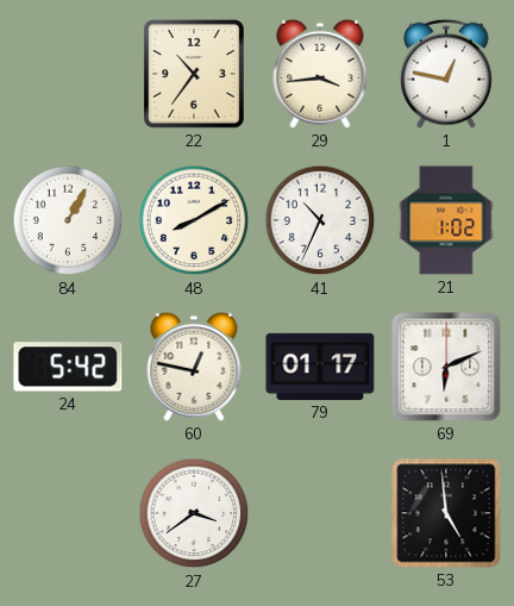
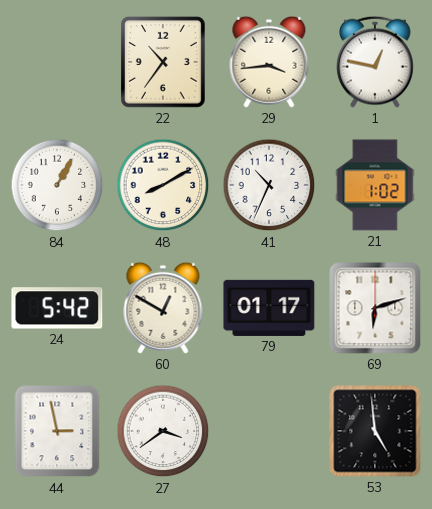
60: 12:47 -> 12:50
69: 6:11 -> 6:12
44: none -> 2:58
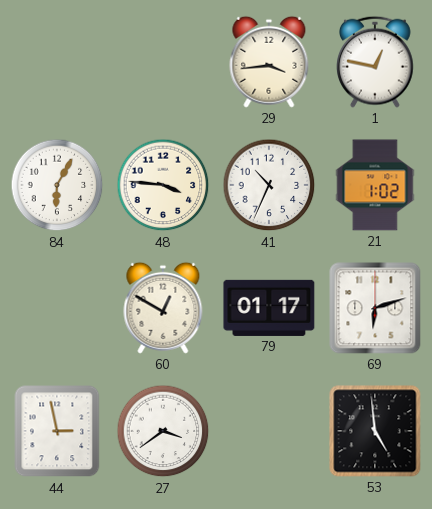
22: 10:36 -> none
84: 1:05 -> 6:05
48: 8:10 -> 3:46
24: 5:42 -> none
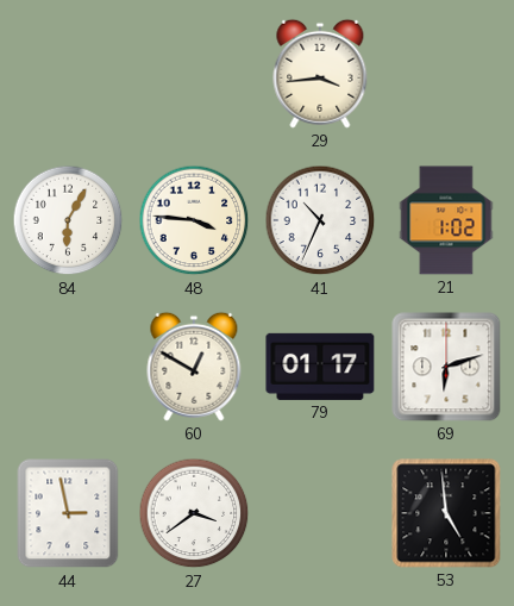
1: 12:47 -> none
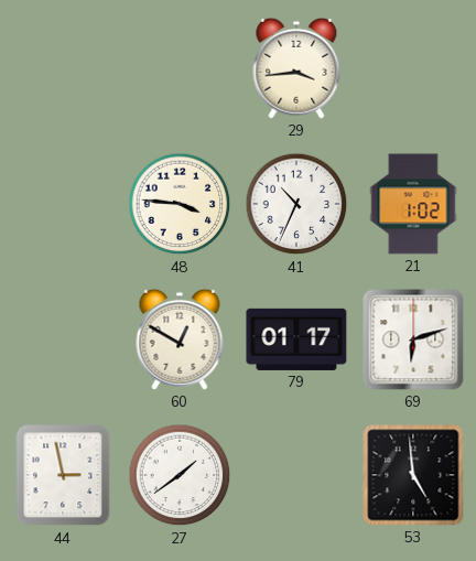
84: 6:05 -> none
27: 3:39 -> 1:39
